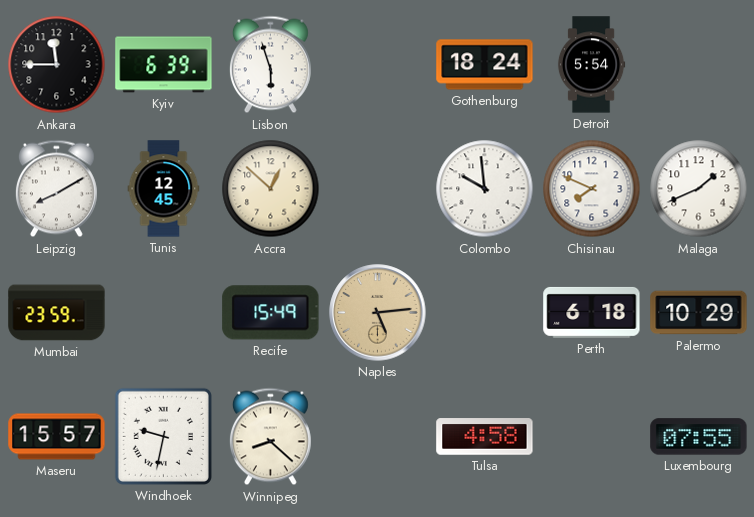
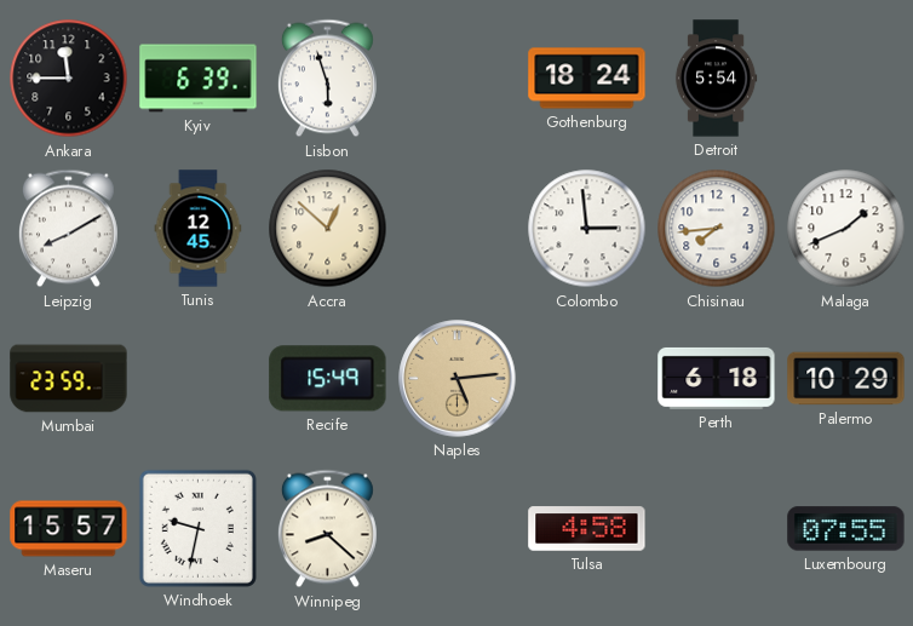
Colombo: 9:59 -> 2:59
Chisinau: 7:49 -> 7:44
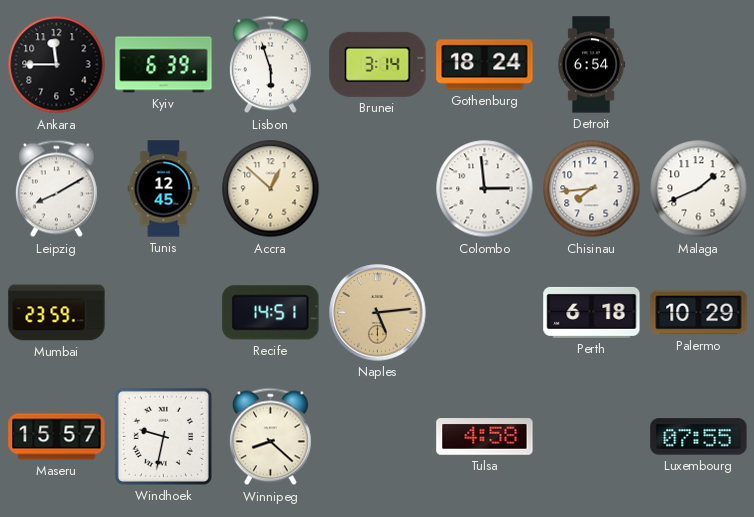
Brunei: none -> 3:14
Detroit: 5:54 -> 6:54
Recife: 15:49 -> 14:51
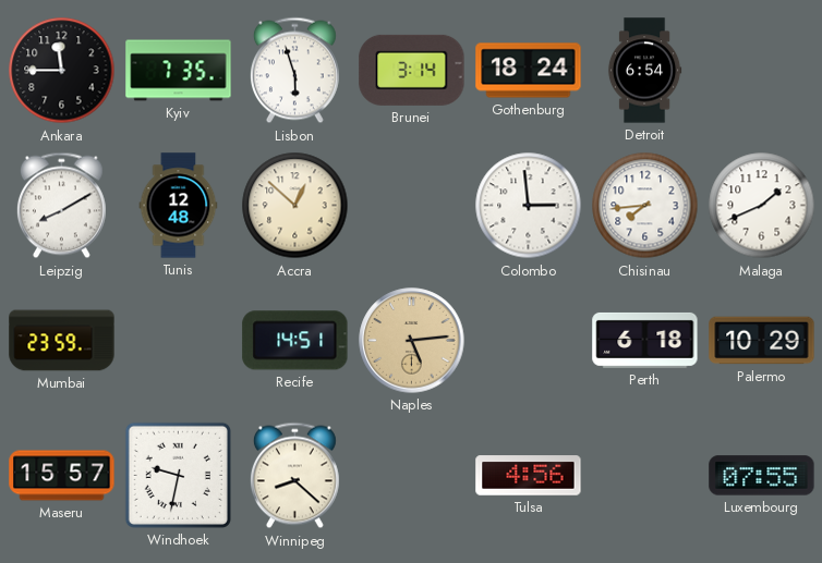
Kyiv: 6:39 -> 7:35
Tunis: 12:45 -> 12:48
Tulsa: 4:58 -> 4:56
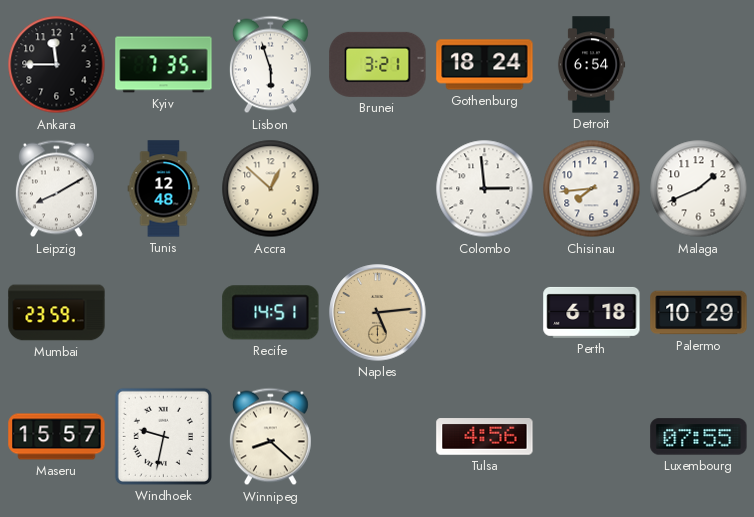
Brunei: 3:14 -> 3:21
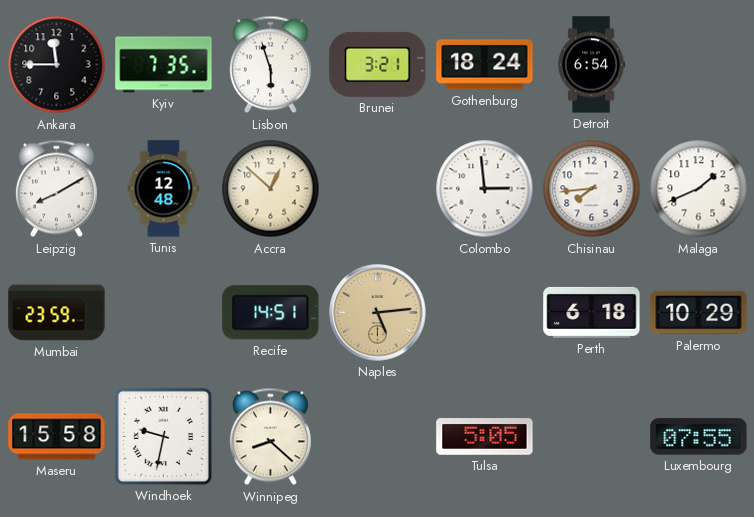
Maseru: 15:57 -> 15:58
Tulsa: 4:56 -> 5:05
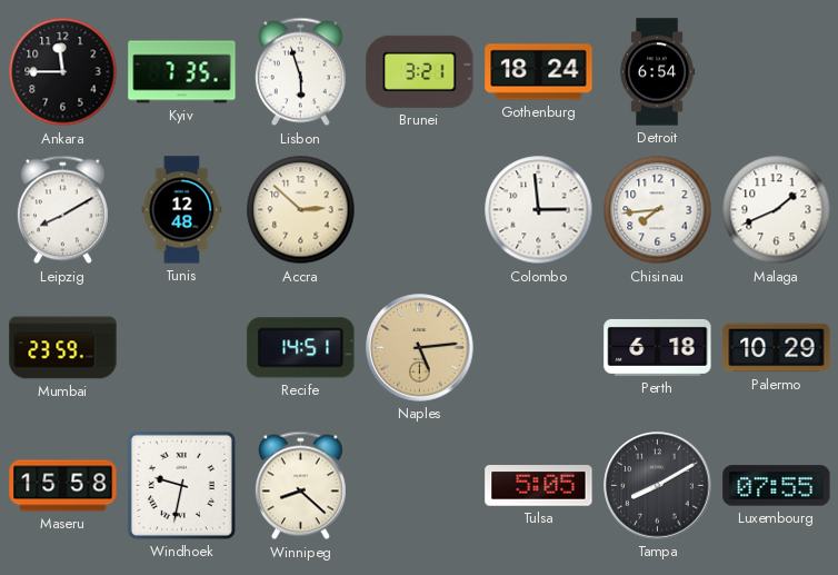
Accra: 12:52 -> 2:52
Tampa: none -> 8:10
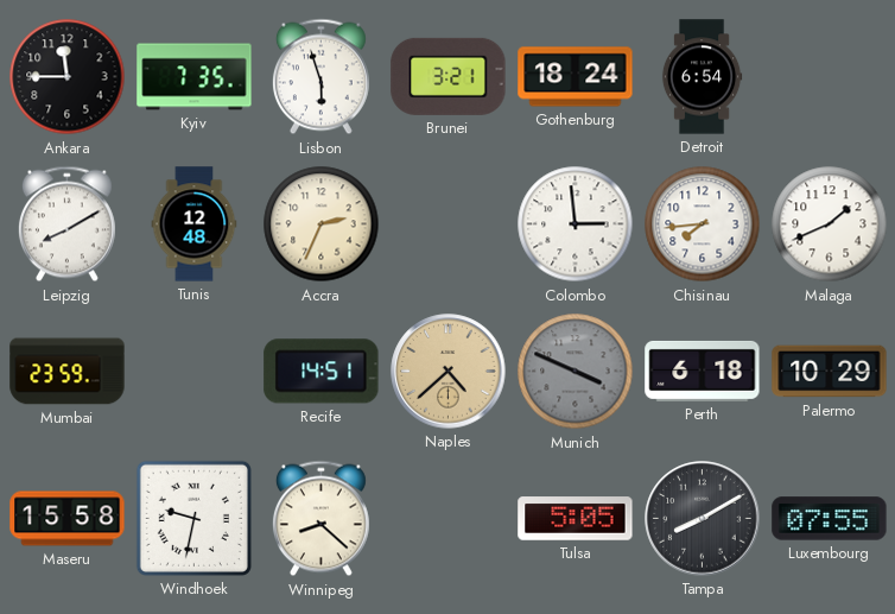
Accra: 2:52 -> 2:34
Naples: 5:14 -> 4:38
Munich: none -> 3:49
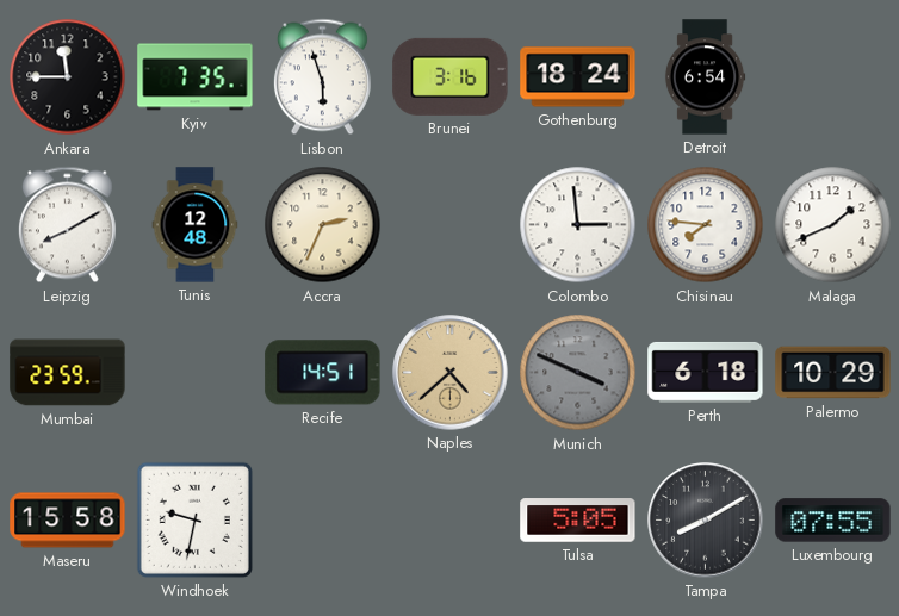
Brunei: 3:21 -> 3:16
Chisinau: 7:44 -> 7:46
Winnipeg: 8:22 -> none
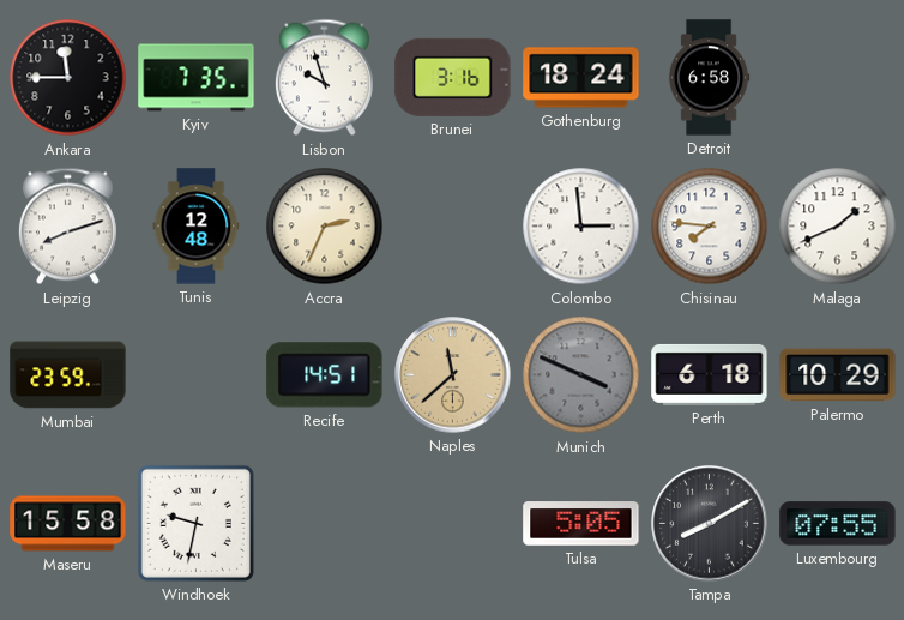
Lisbon: 5:57 -> 9:57
Detroit: 6:54 -> 6:58
Leipzig: 8:10 -> 8:12
Naples: 4:38 -> 11:38
